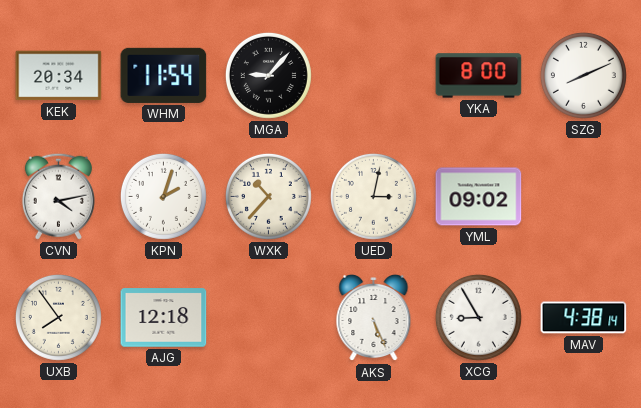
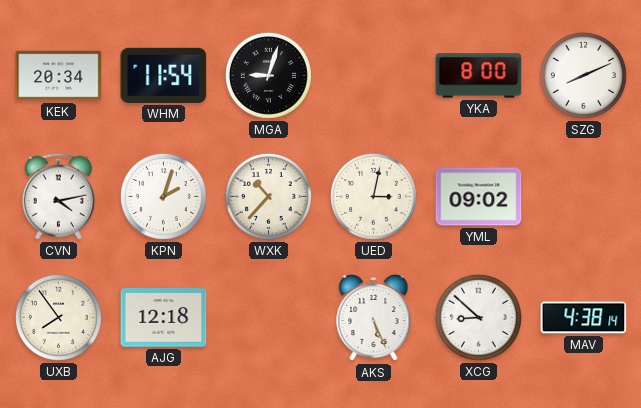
MGA: 9:07 -> 9:03
XCG: 8:55 -> 8:52
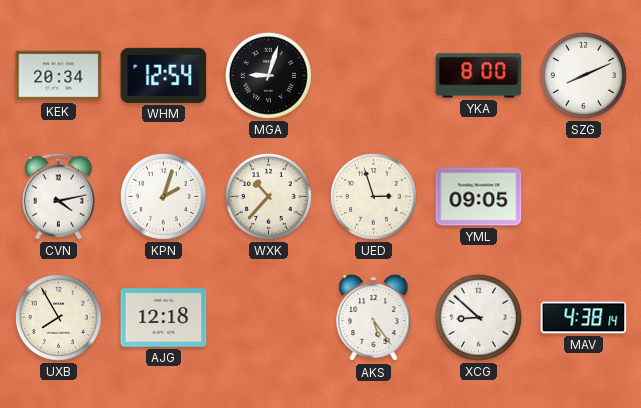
WHM: 11:54 -> 12:54
UED: 3:02 -> 2:57
YML: 09:02 -> 09:05
UXB: 7:54 -> 7:55
AKS: 5:26 -> 5:24
